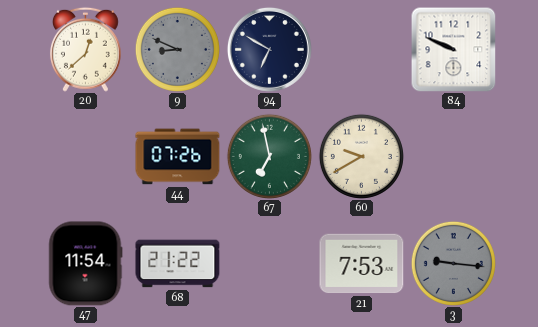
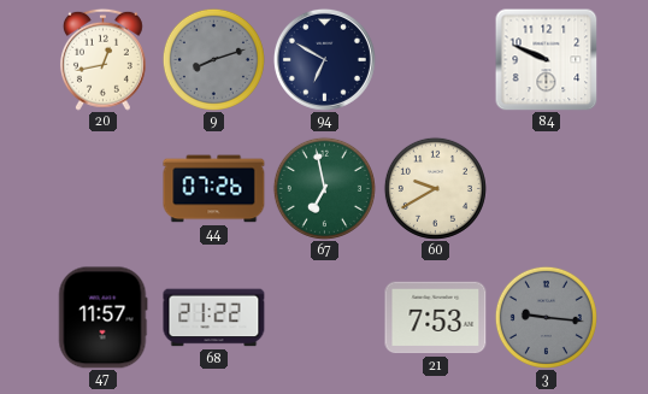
20: 12:38 -> 12:43
9: 8:49 -> 8:12
47: 11:54 -> 11:57
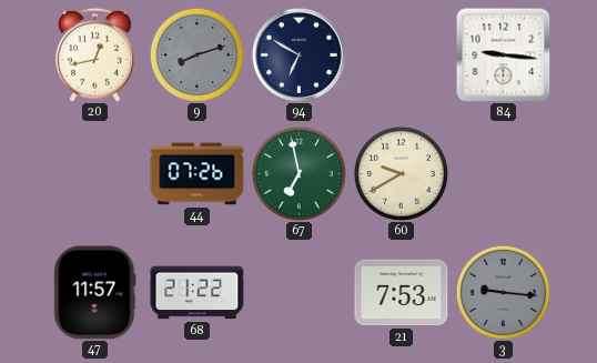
84: 9:49 -> 9:16
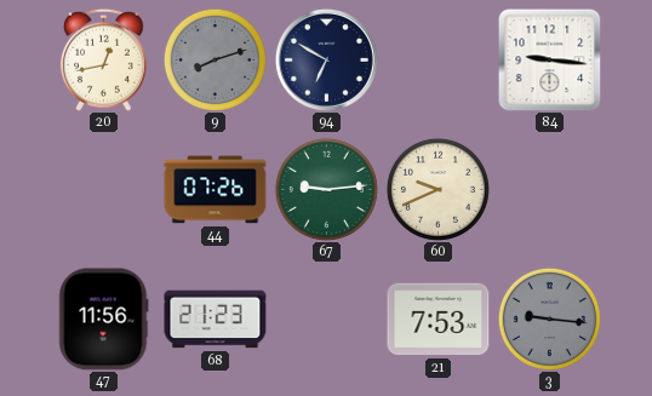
67: 6:58 -> 9:14
60: 9:40 -> 9:41
47: 11:57 -> 11:56
68: 21:22 -> 21:23
